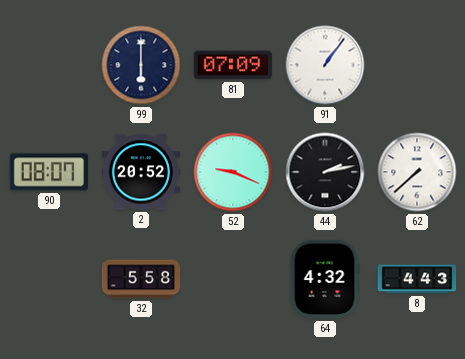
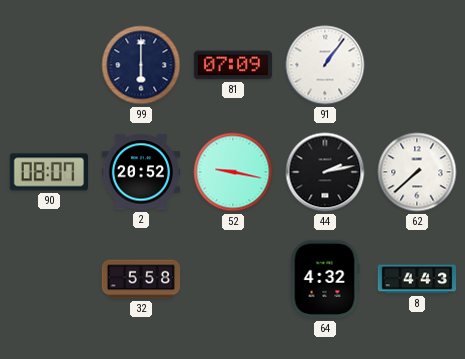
52: 9:19 -> 9:17
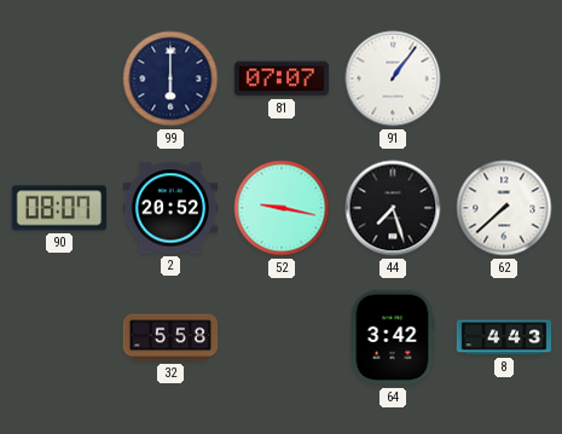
81: 07:09 -> 07:07
44: 2:13 -> 7:27
64: 4:32 -> 3:42
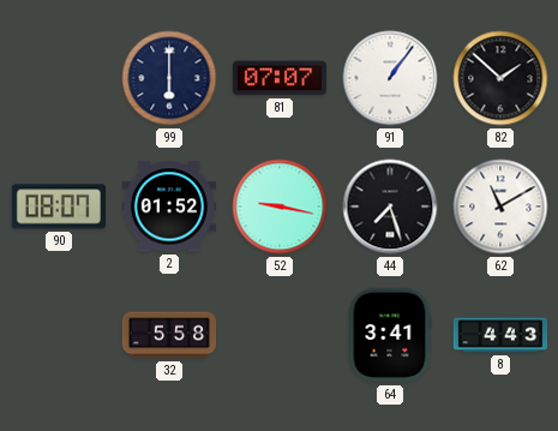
82: none -> 1:52
2: 20:52 -> 01:52
62: 7:38 -> 11:10
64: 3:42 -> 3:41
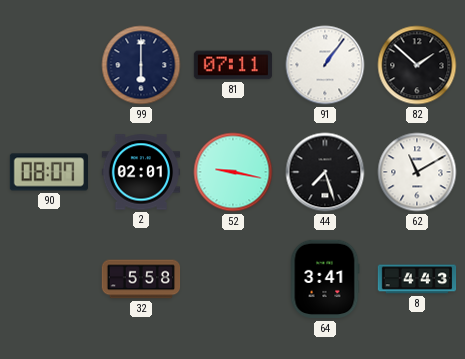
81: 07:07 -> 07:11
2: 01:52 -> 02:01
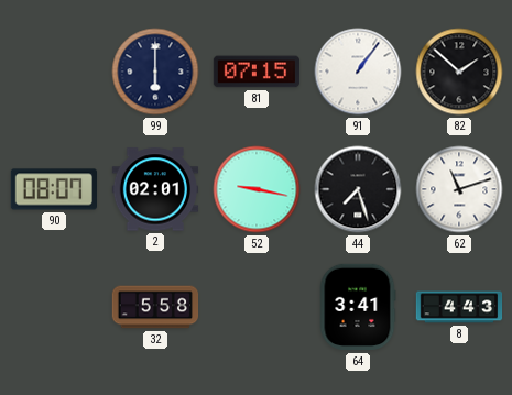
81: 07:11 -> 07:15
62: 11:10 -> 11:12
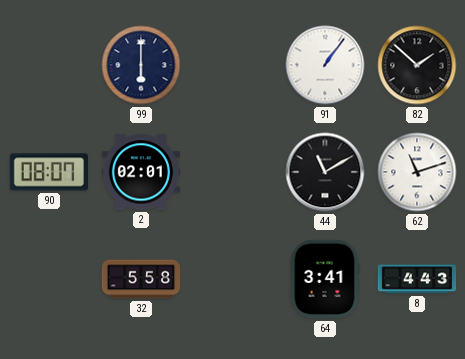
81: 07:15 -> none
52: 9:17 -> none
44: 7:27 -> 11:10
